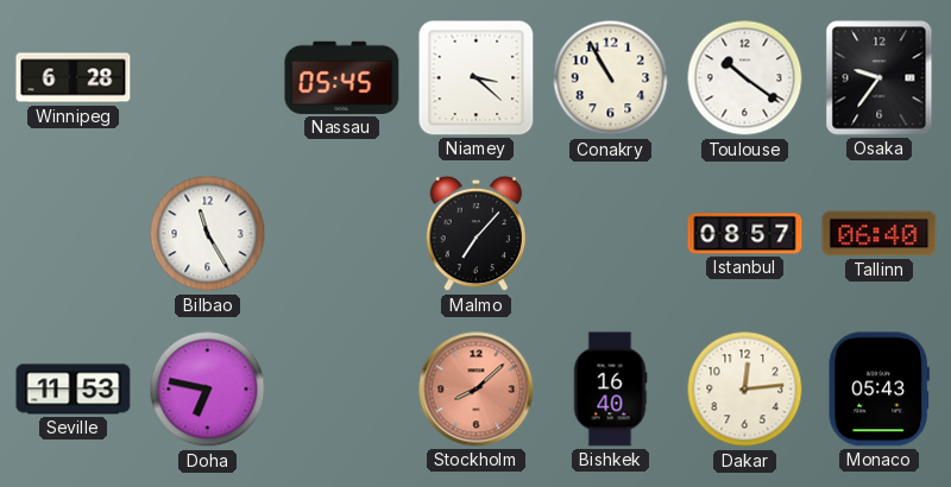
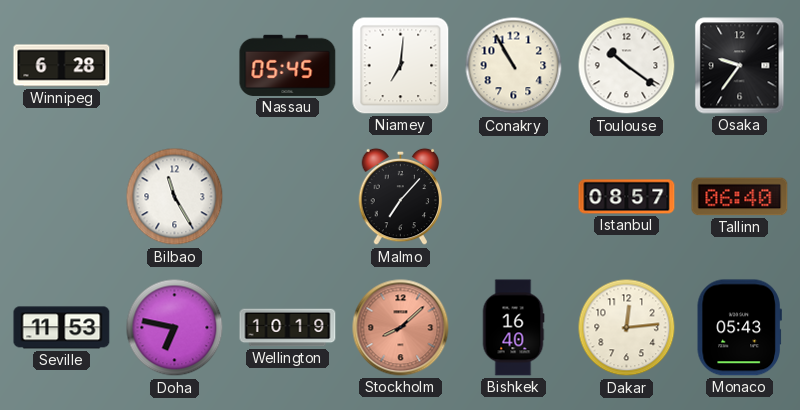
Niamey: 3:22 -> 7:01
Wellington: none -> 10:19
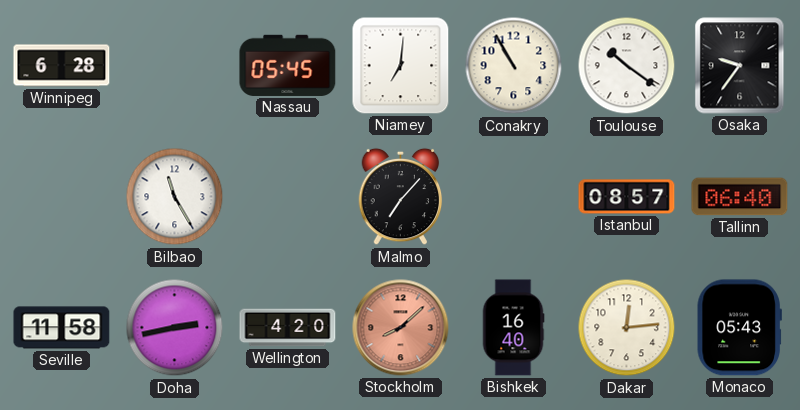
Seville: 11:53 -> 11:58
Doha: 6:47 -> 2:43
Wellington: 10:19 -> 4:20
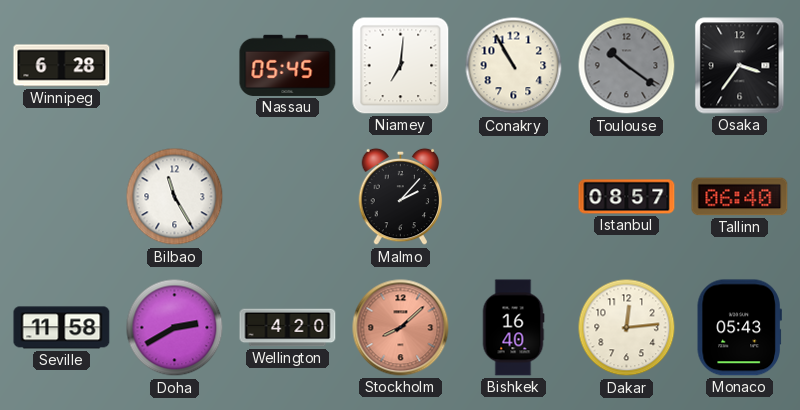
Toulouse dial: white -> grey
Osaka: 9:36 -> 3:36
Malmo: 7:07 -> 2:07
Doha: 2:43 -> 2:40
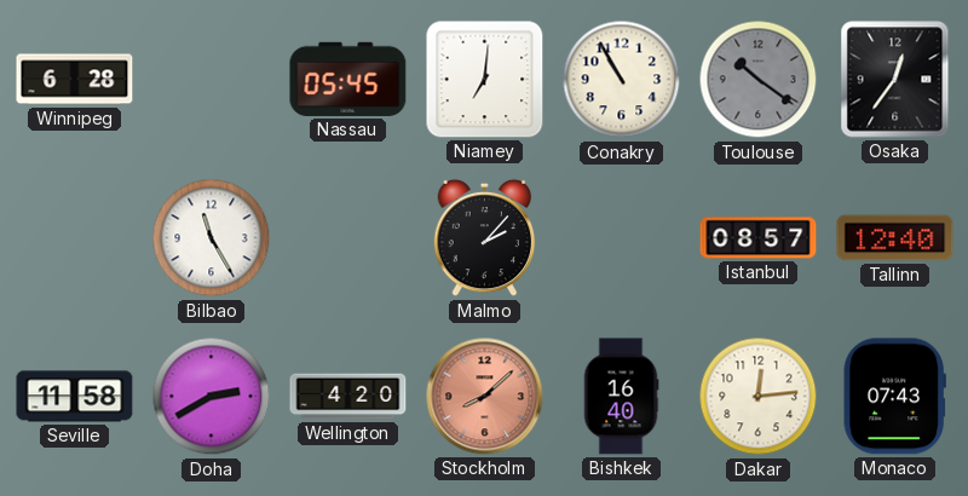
Osaka: 3:36 -> 12:36
Tallinn: 06:40 -> 12:40
Monaco: 05:43 -> 07:43
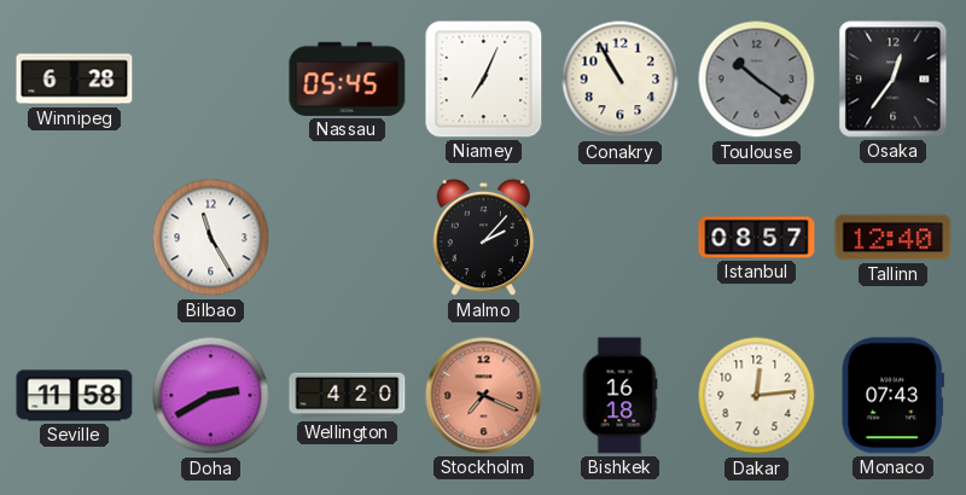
Niamey: 7:01 -> 7:04
Stockholm: 8:08 -> 7:19
Bishkek: 16:40 -> 16:18
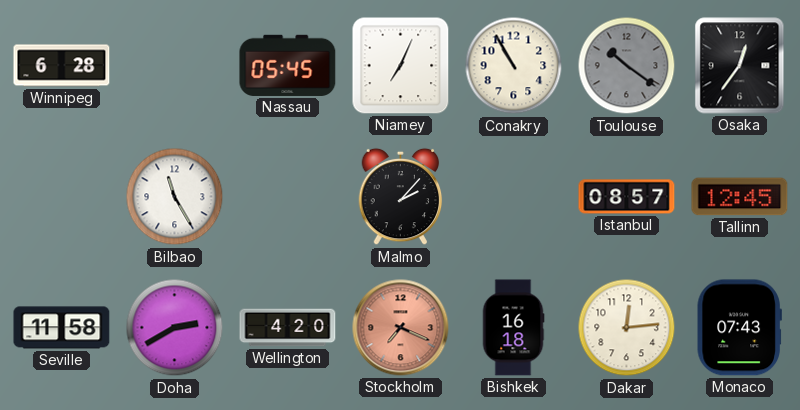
Tallinn: 12:40 -> 12:45
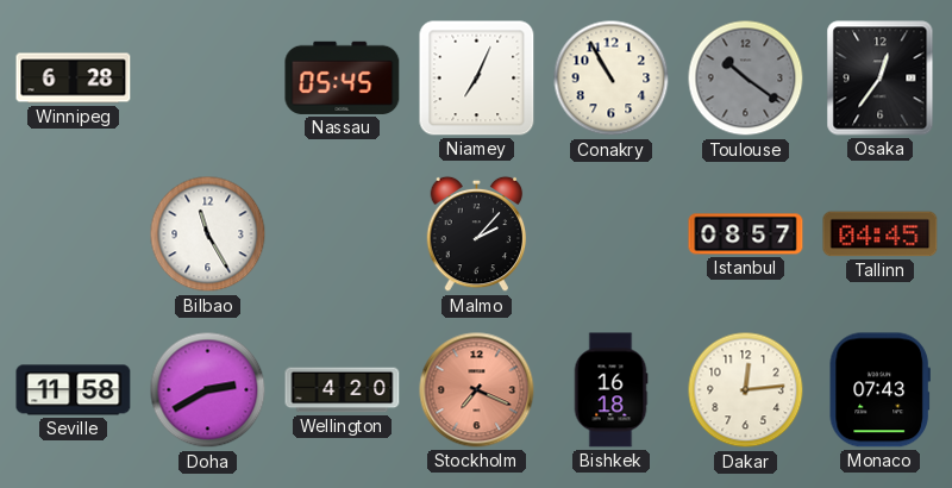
Tallinn: 12:45 -> 04:45
